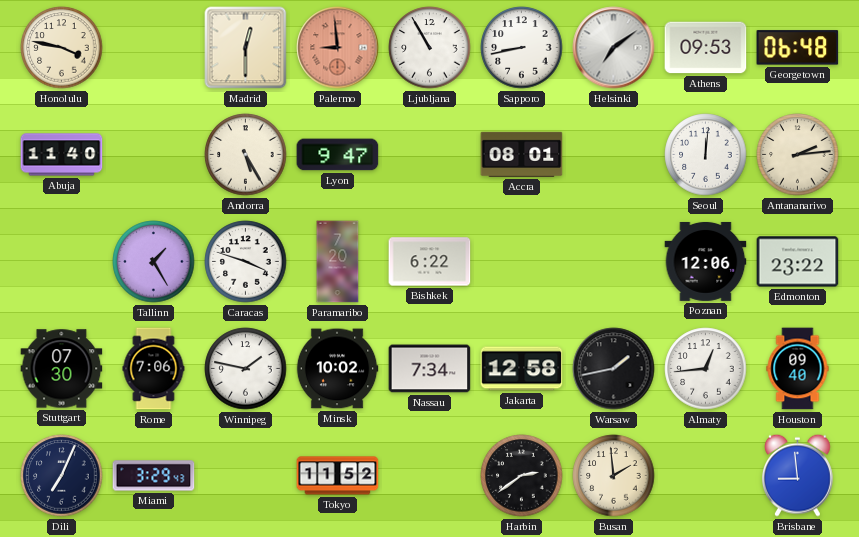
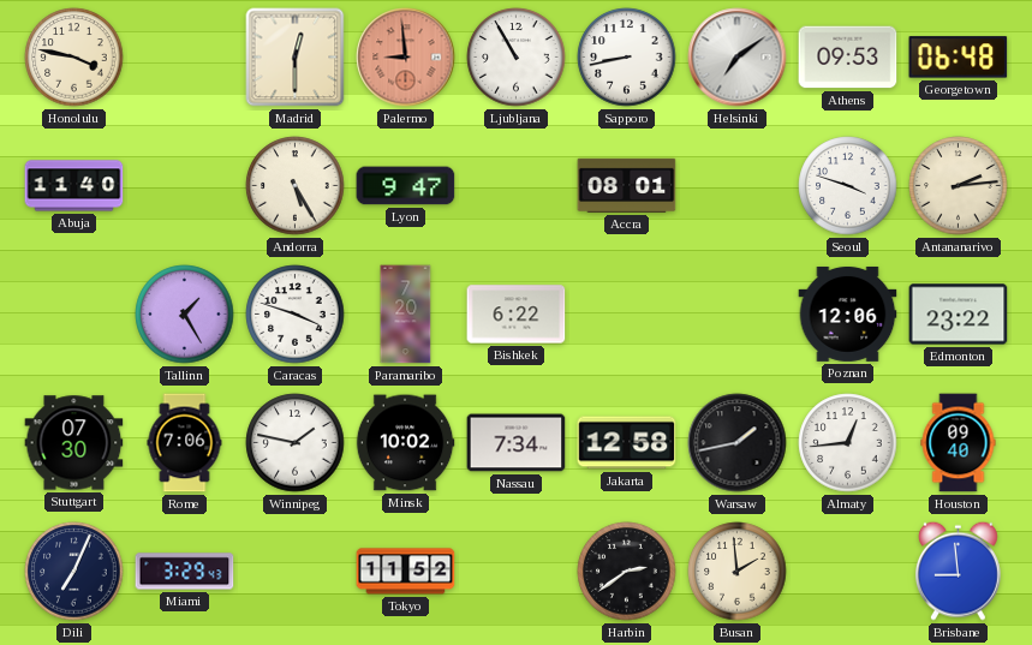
Seoul: 12:01 -> 3:48
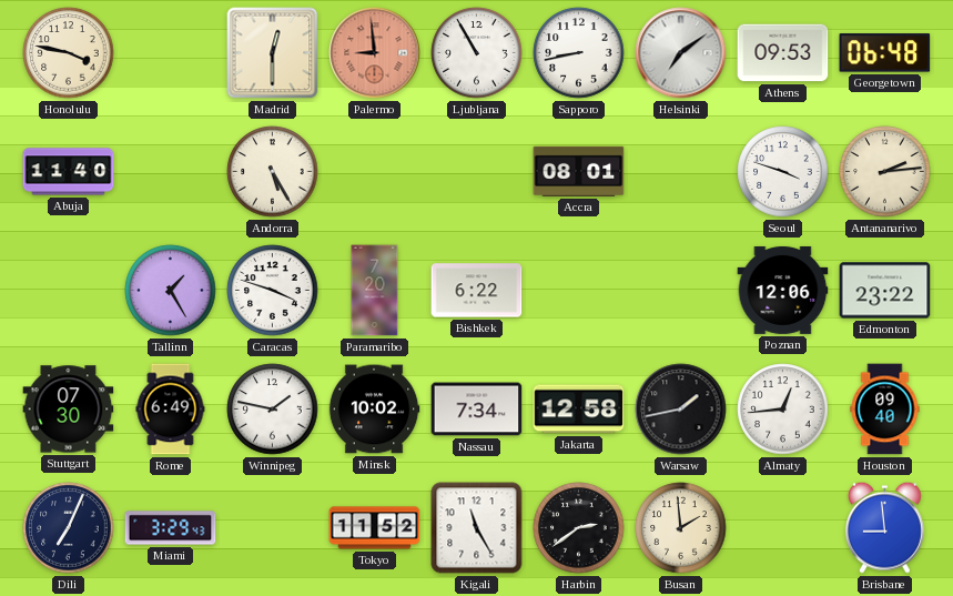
Lyon: 9:47 -> none
Rome: 7:06 -> 6:49
Kigali: none -> 11:25
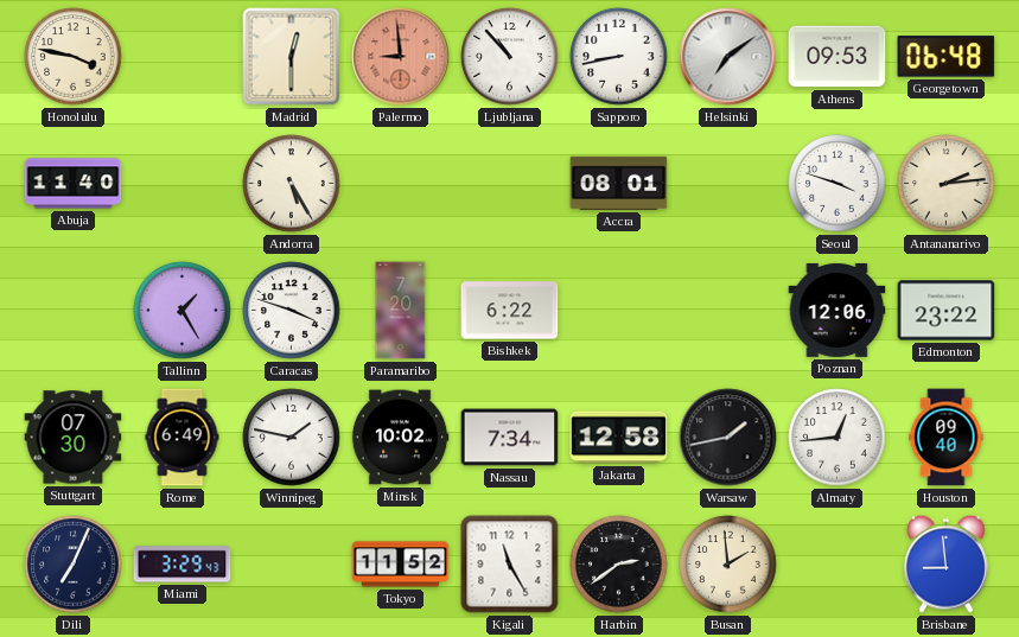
Ljubljana: 10:55 -> 10:53
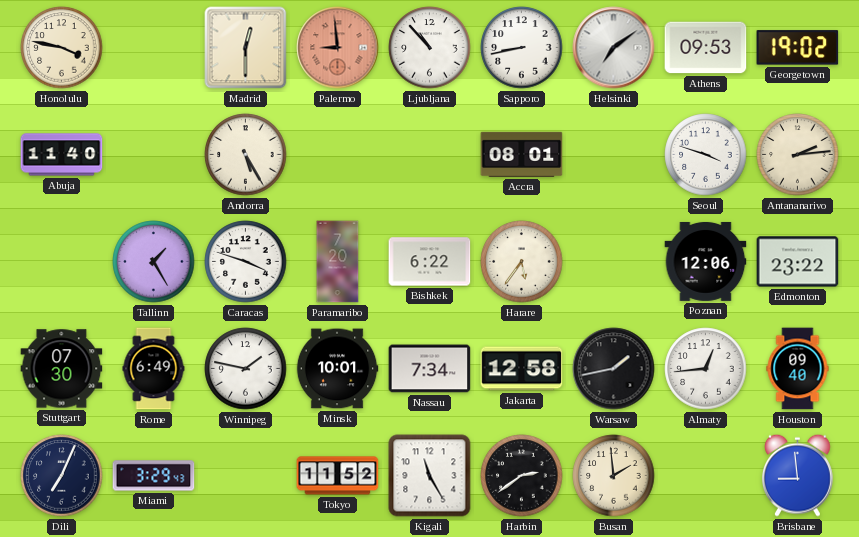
Georgetown: 06:48 -> 19:02
Harare: none -> 5:36
Minsk: 10:02 -> 10:01
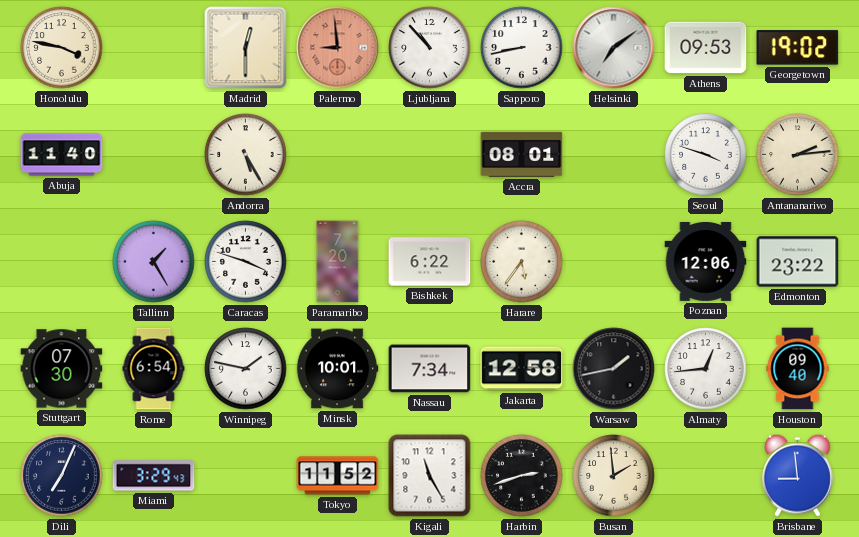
Rome: 6:49 -> 6:54
Harbin: 2:39 -> 2:42
